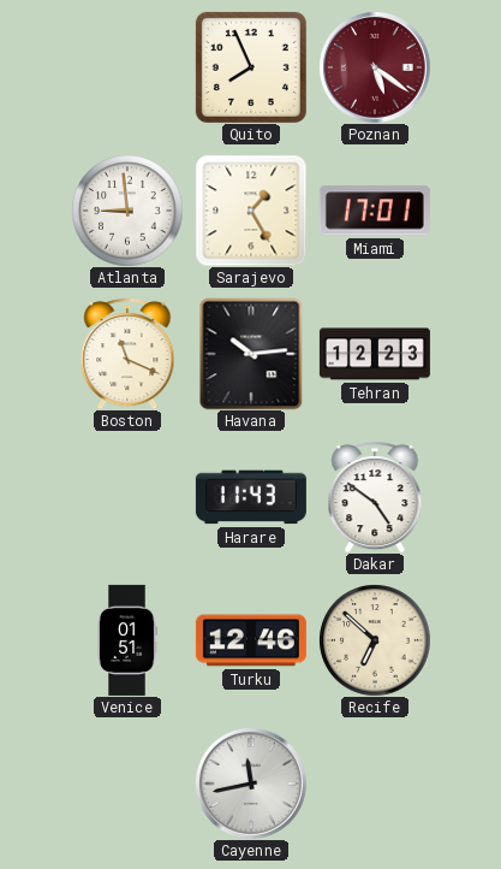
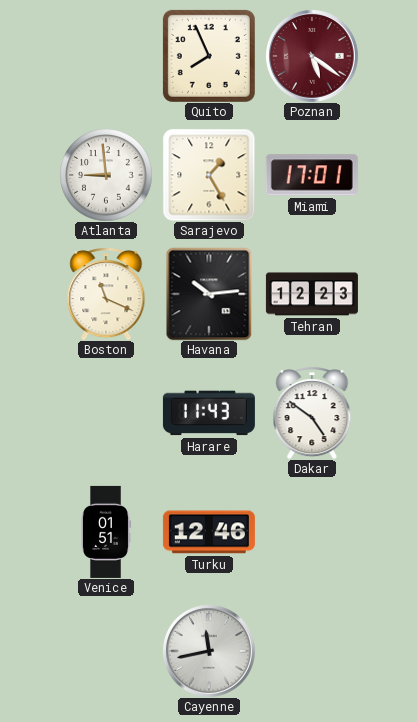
Recife: 6:52 -> none
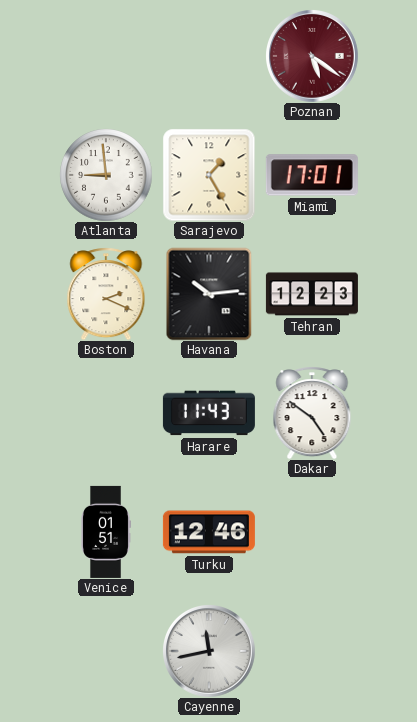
Quito: 7:56 -> none
Boston: 11:19 -> 2:19
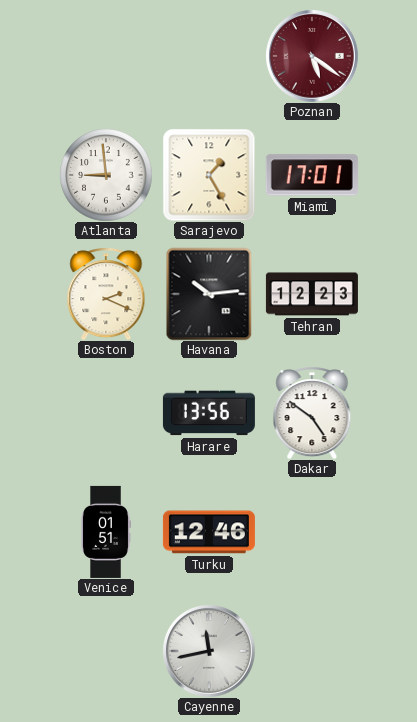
Harare: 11:43 -> 13:56
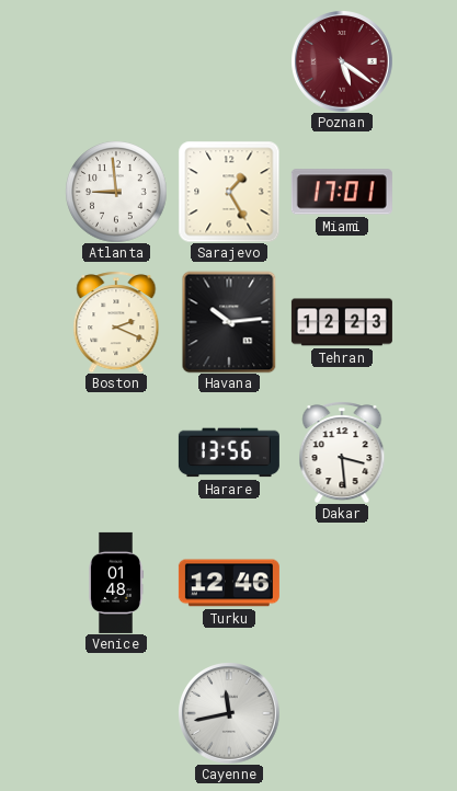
Dakar: 4:51 -> 3:29
Venice: 01:51 -> 01:48
